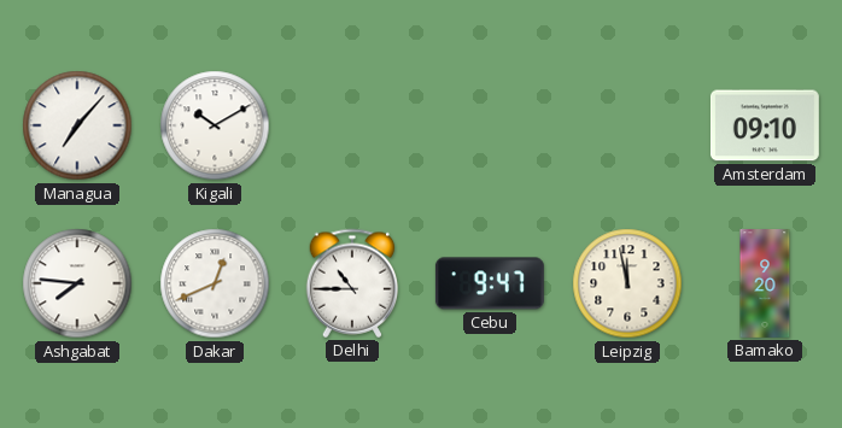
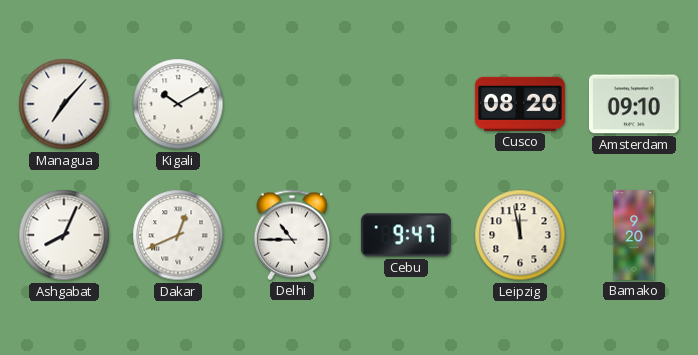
Cusco: none -> 08:20
Ashgabat: 7:46 -> 8:04
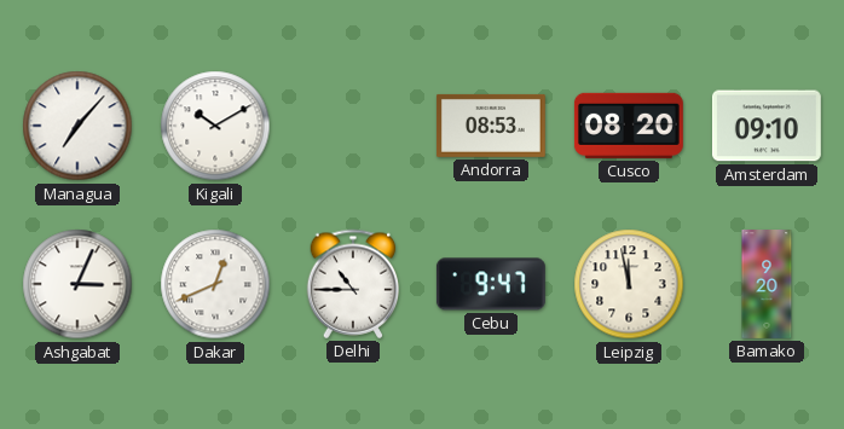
Andorra: none -> 08:53
Ashgabat: 8:04 -> 3:04
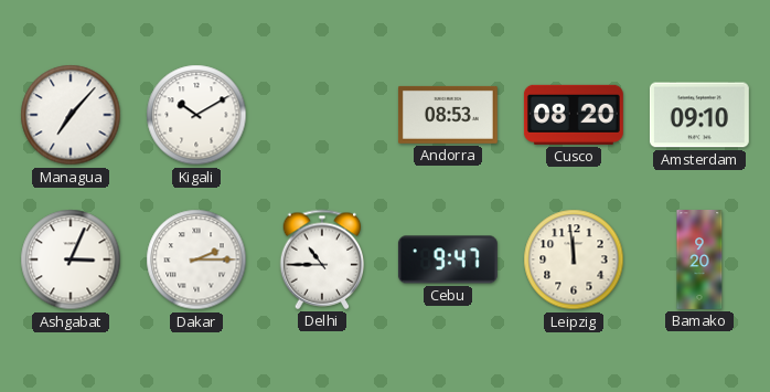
Dakar: 12:41 -> 2:15
Leipzig: 11:58 -> 11:59
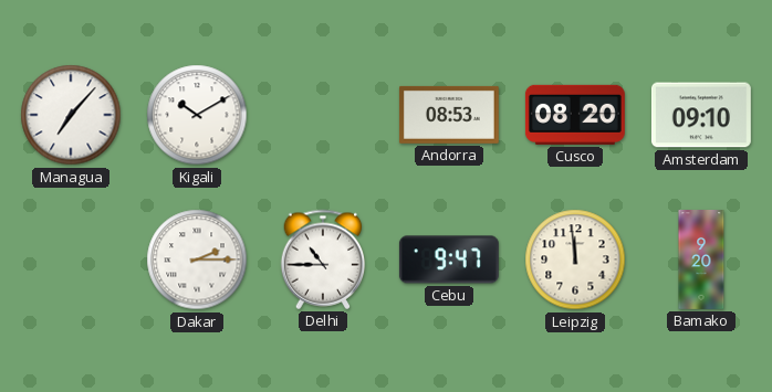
Ashgabat: 3:04 -> none
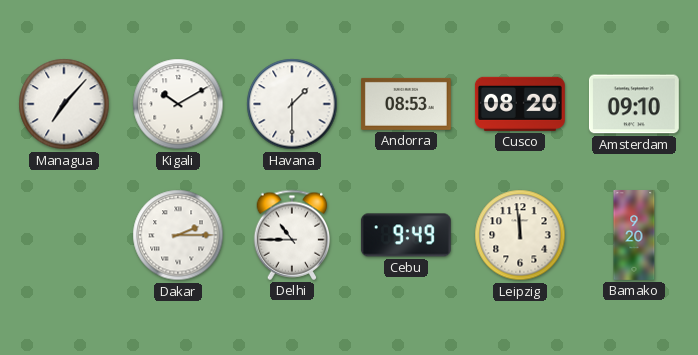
Havana: none -> 1:30
Cebu: 9:47 -> 9:49
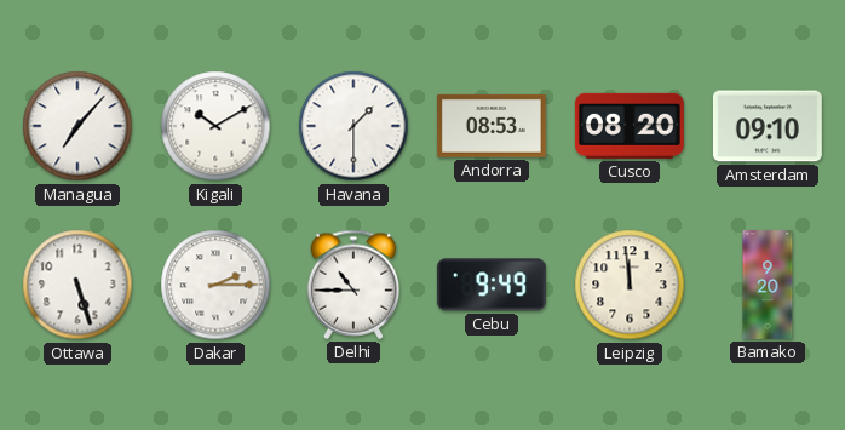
Ottawa: none -> 5:27
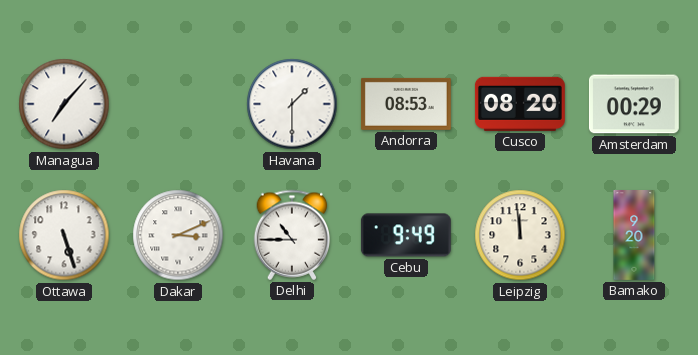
Kigali: 10:10 -> none
Amsterdam: 09:10 -> 00:29
Dakar: 2:15 -> 3:11
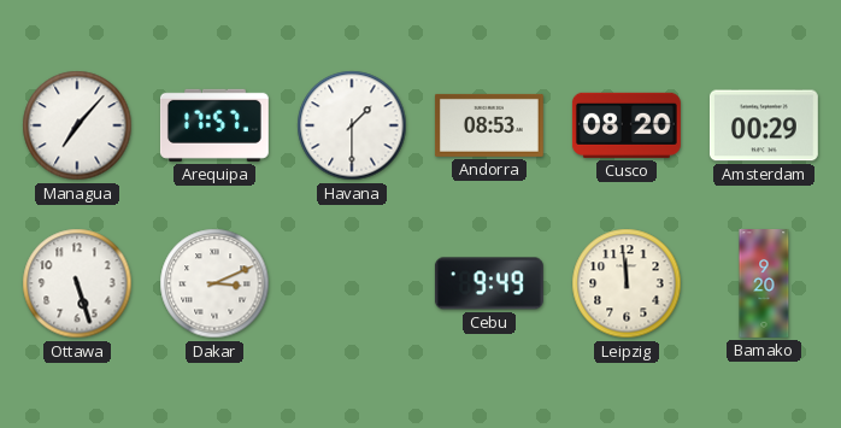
Arequipa: none -> 17:57
Delhi: 10:45 -> none
